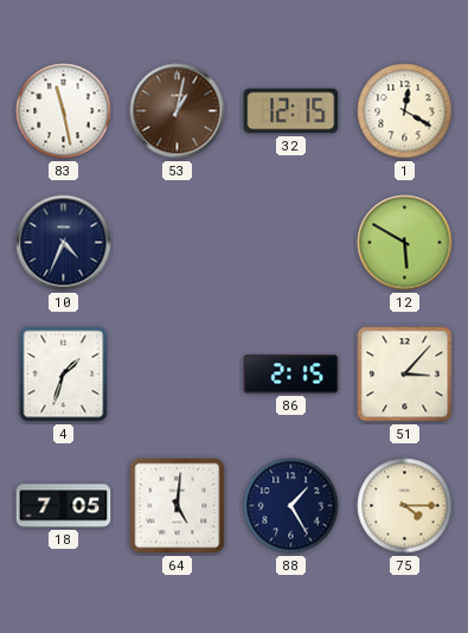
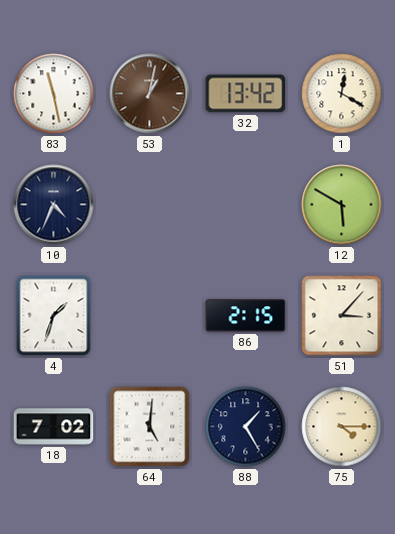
32: 12:15 -> 13:42
18: 7:05 -> 7:02
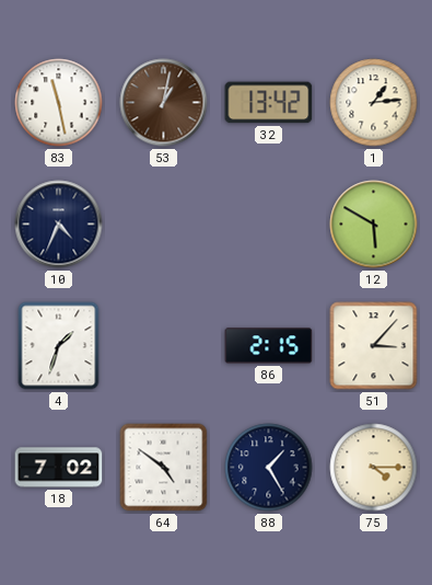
1: 12:20 -> 1:14
64: 5:01 -> 4:51
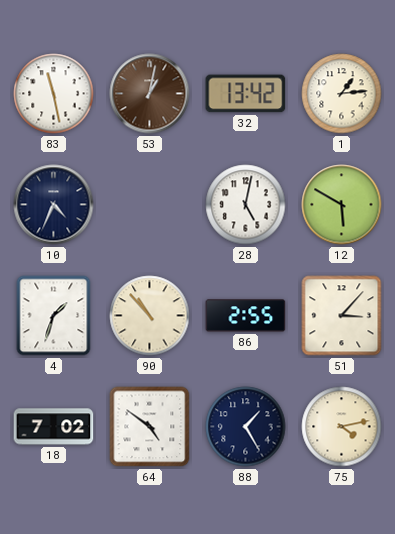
28: none -> 5:02
90: none -> 10:53
86: 2:15 -> 2:55
75: 4:15 -> 4:13
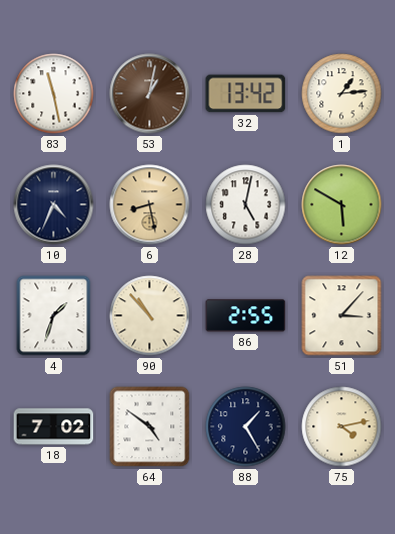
6: none -> 8:28
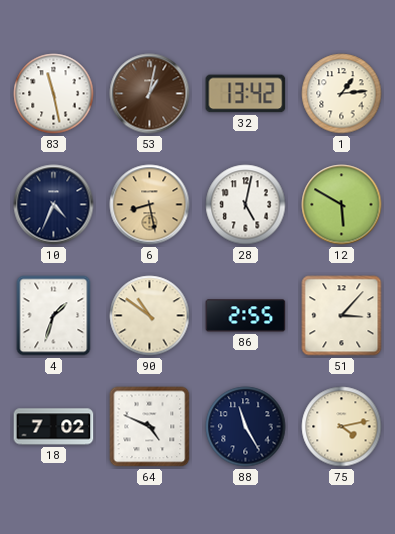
90: 10:53 -> 10:51
64: 4:51 -> 4:49
88: 1:25 -> 11:25
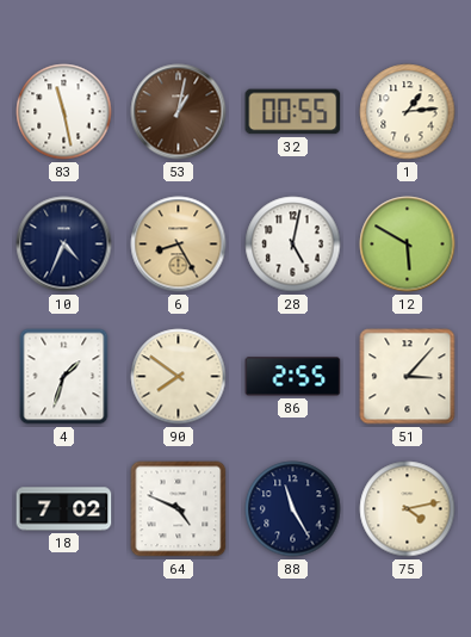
32: 13:42 -> 00:55
6: 8:28 -> 8:25
90: 10:51 -> 7:51
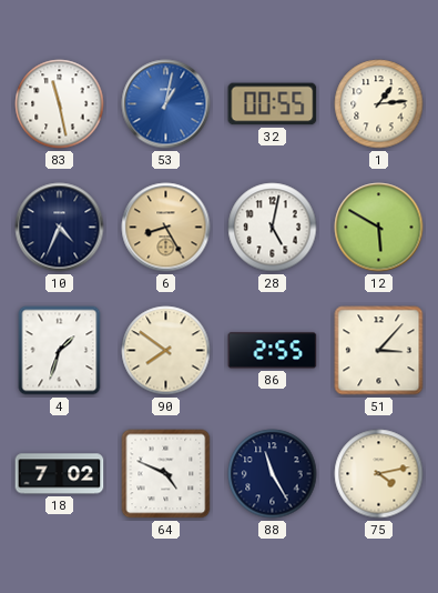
53 dial: brown -> blue
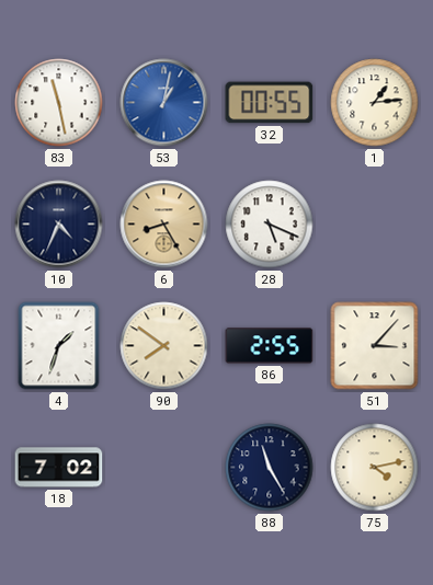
28: 5:02 -> 5:19
12: 5:50 -> none
64: 4:49 -> none
